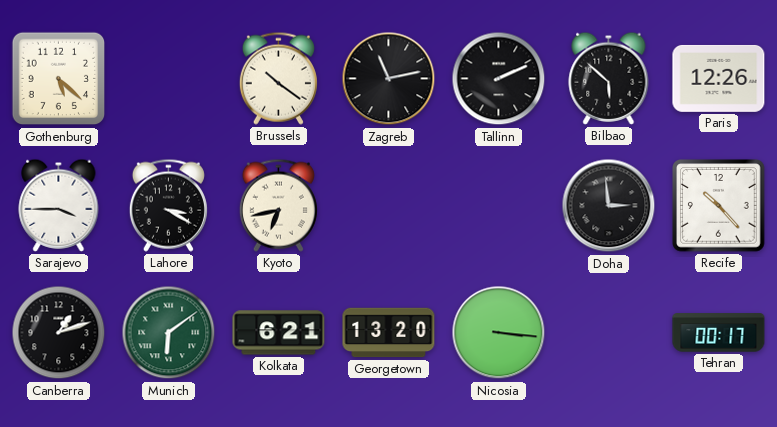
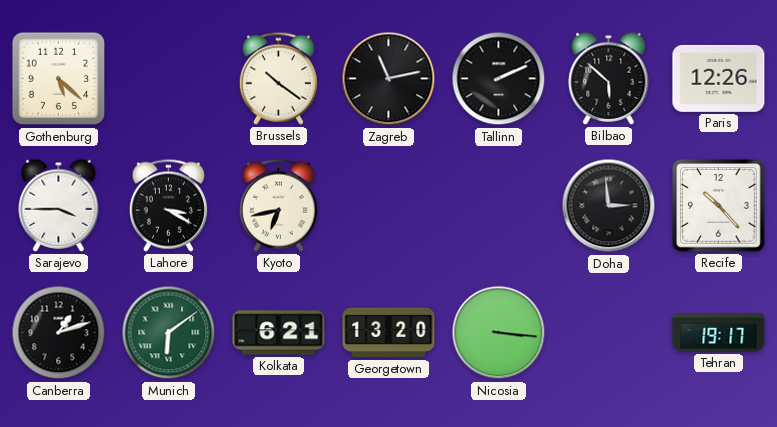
Tehran: 00:17 -> 19:17
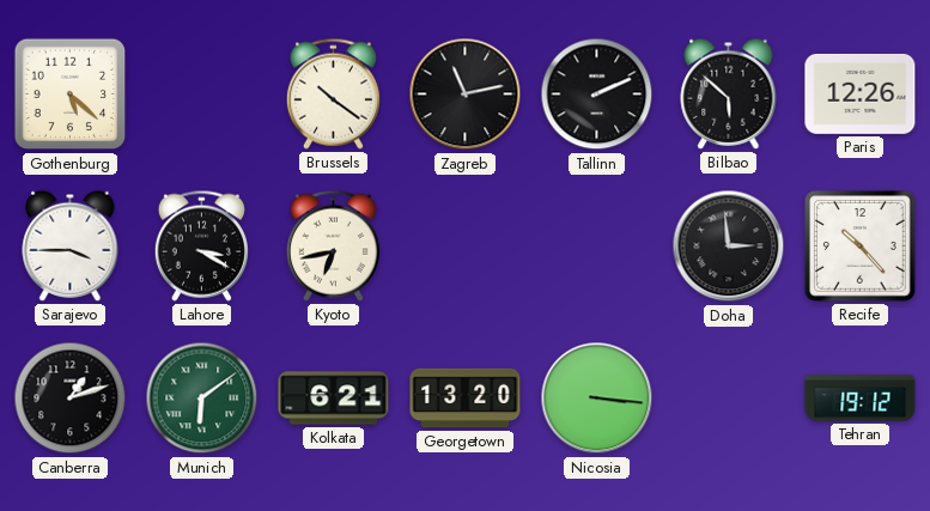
Tehran: 19:17 -> 19:12
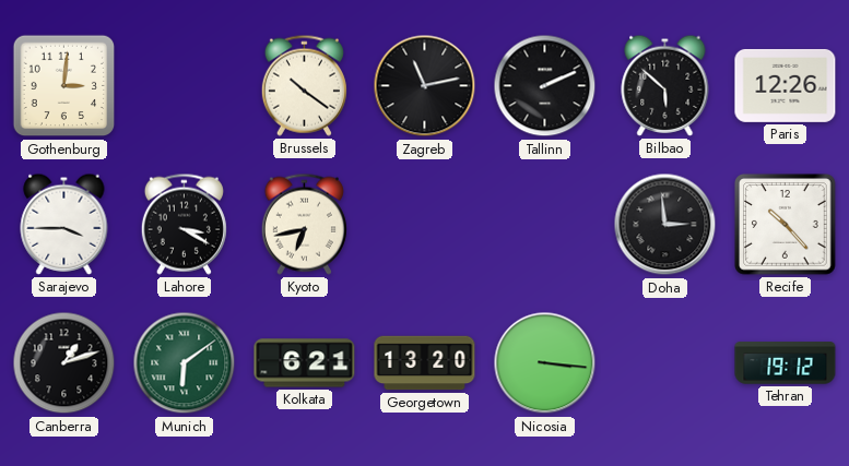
Gothenburg: 5:22 -> 3:01
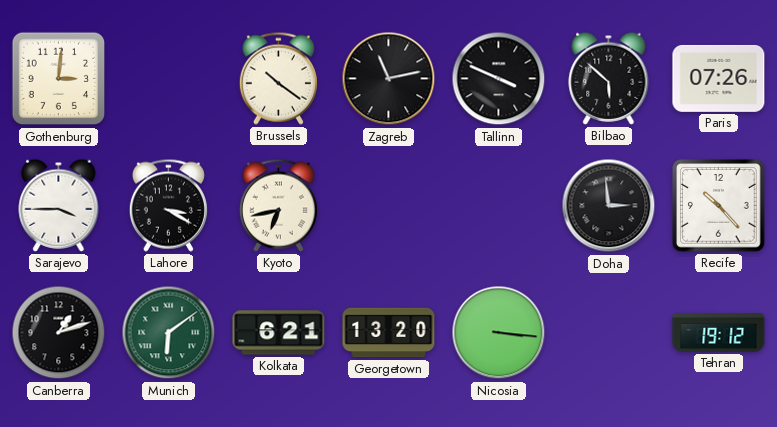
Tallinn: 2:11 -> 3:49
Paris: 12:26 -> 07:26
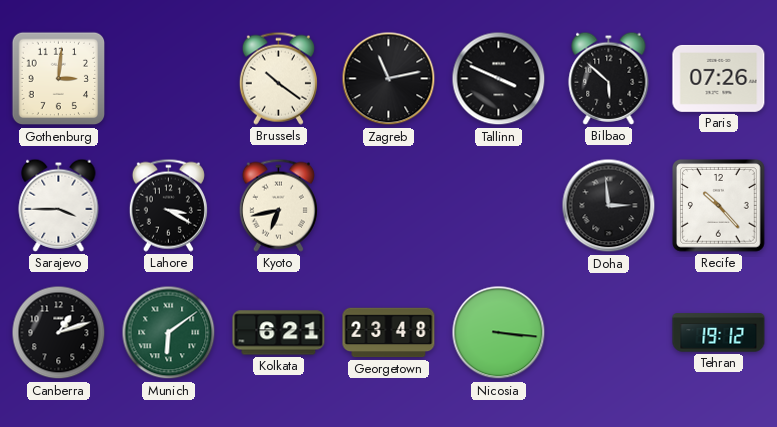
Georgetown: 13:20 -> 23:48
